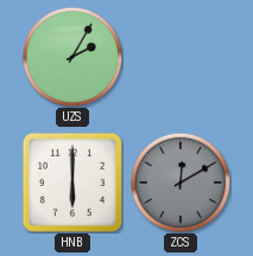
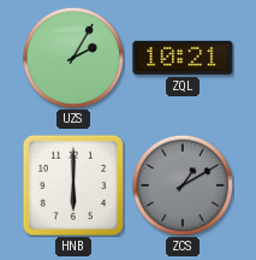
ZQL: none -> 10:21
ZCS: 12:10 -> 1:10
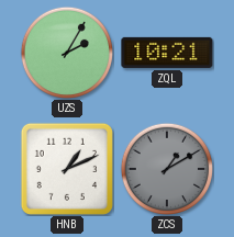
HNB: 6:00 -> 1:11
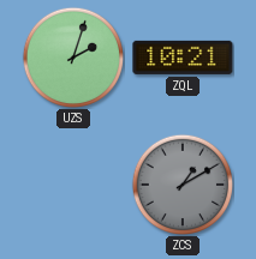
UZS: 2:05 -> 2:03
HNB: 1:11 -> none
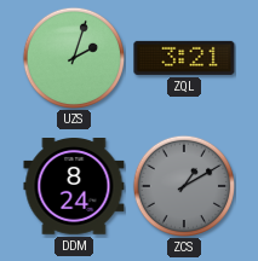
ZQL: 10:21 -> 3:21
DDM: none -> 8:24
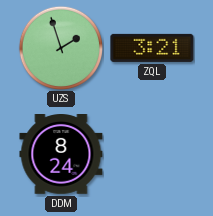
UZS: 2:03 -> 1:57
ZCS: 1:10 -> none
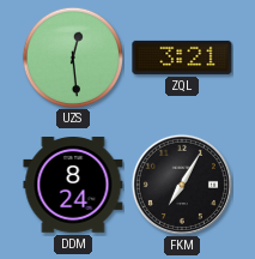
UZS: 1:57 -> 12:29
FKM: none -> 7:05
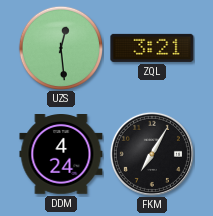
DDM: 8:24 -> 4:24
